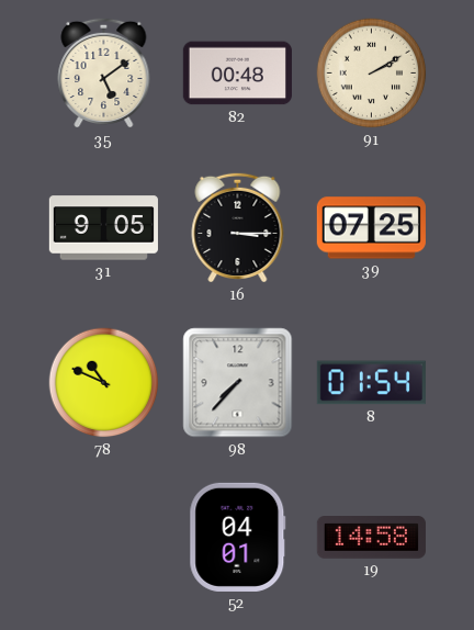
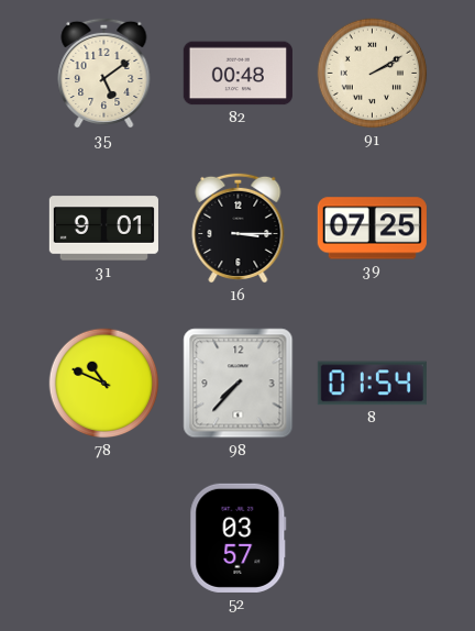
31: 9:05 -> 9:01
52: 04:01 -> 03:57
19: 14:58 -> none
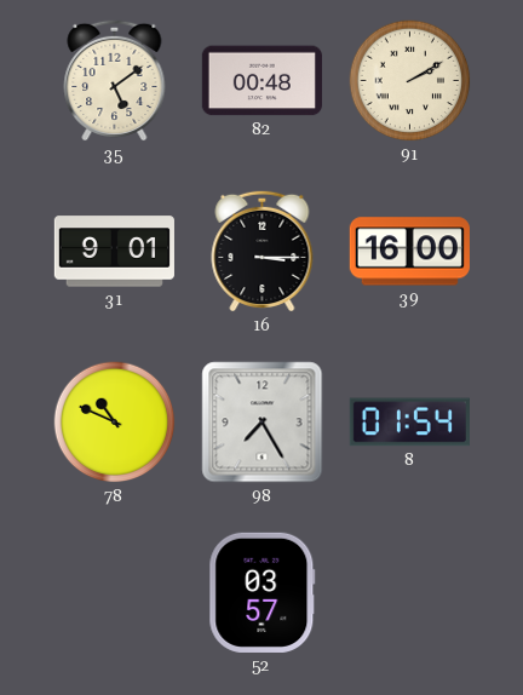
39: 07:25 -> 16:00
98: 7:37 -> 7:25
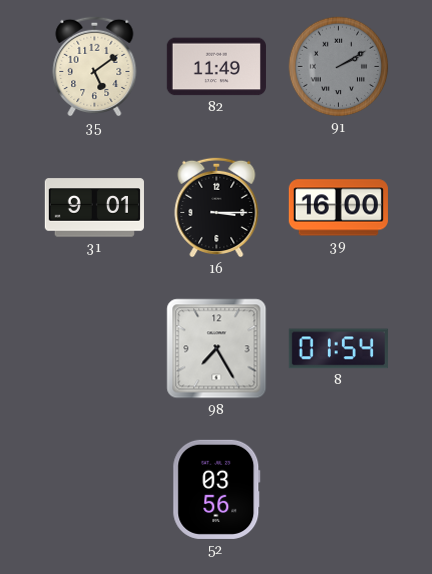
82: 00:48 -> 11:49
91 dial: cream -> grey
78: 10:49 -> none
52: 03:57 -> 03:56
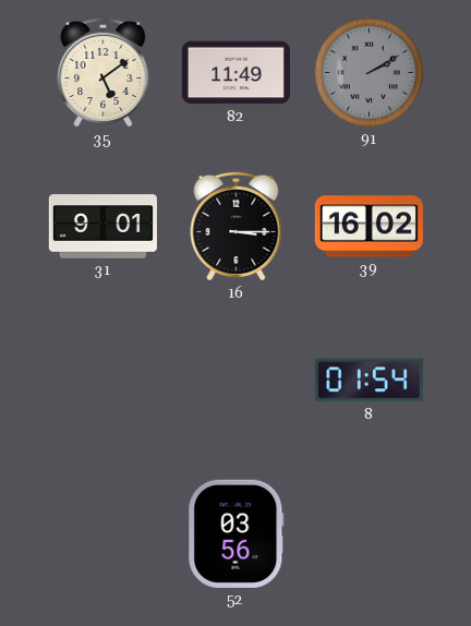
39: 16:00 -> 16:02
98: 7:25 -> none
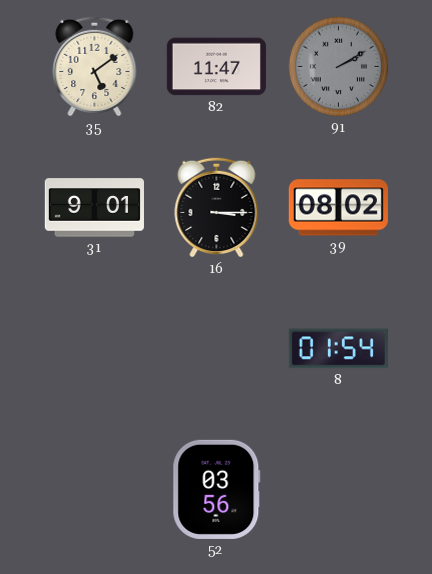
82: 11:49 -> 11:47
39: 16:02 -> 08:02
